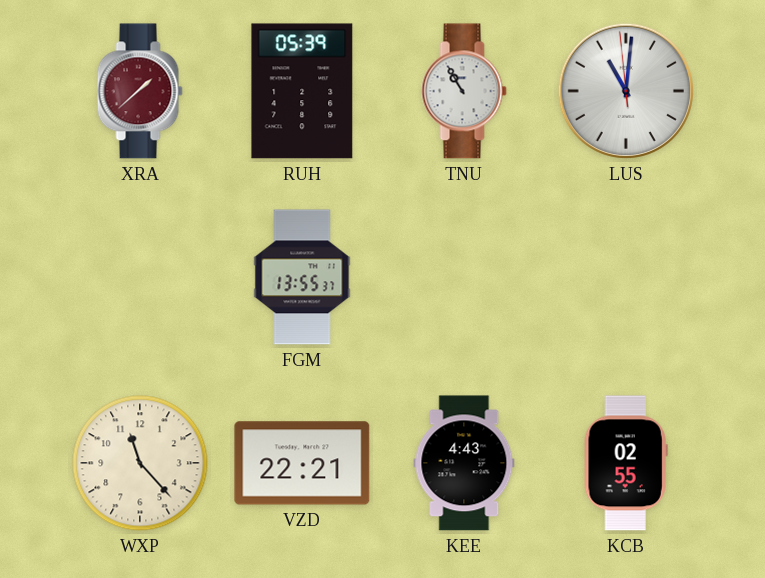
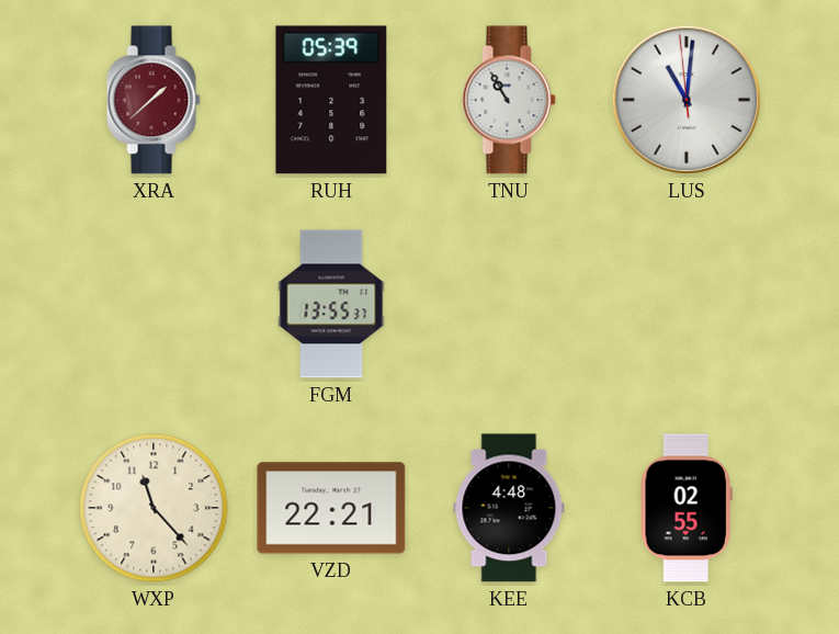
KEE: 4:43 -> 4:48
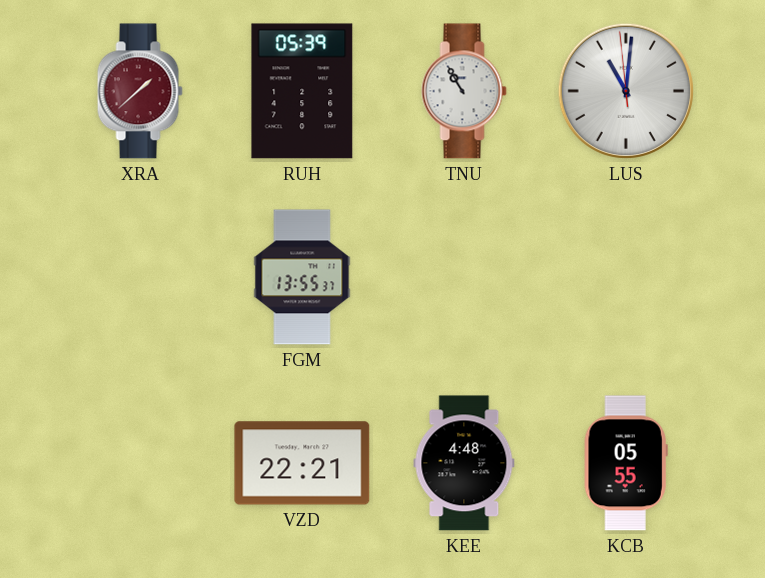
WXP: 11:23 -> none
KCB: 02:55 -> 05:55
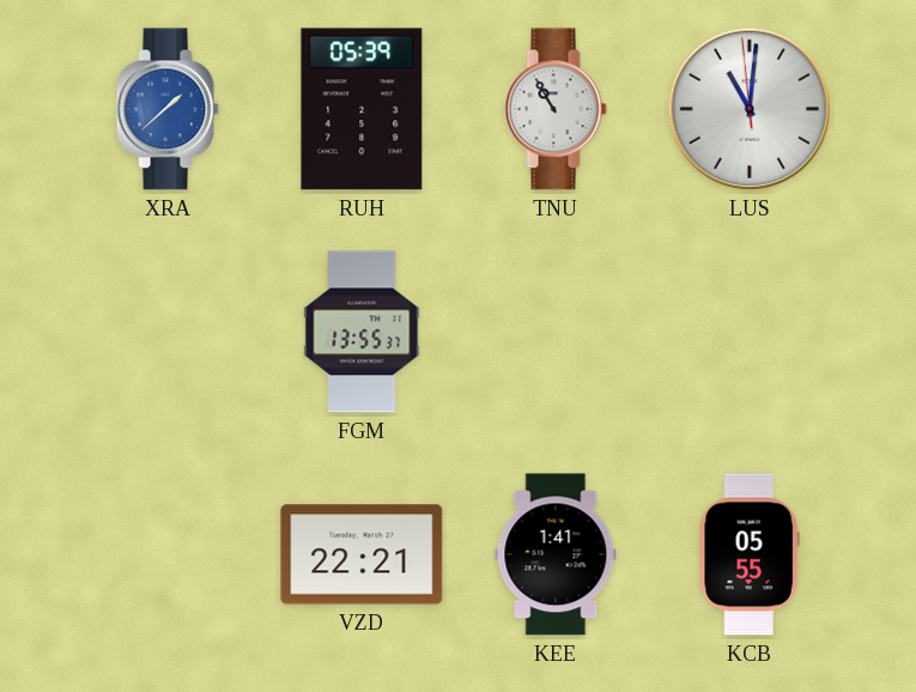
XRA dial: burgundy -> blue
KEE: 4:48 -> 1:41
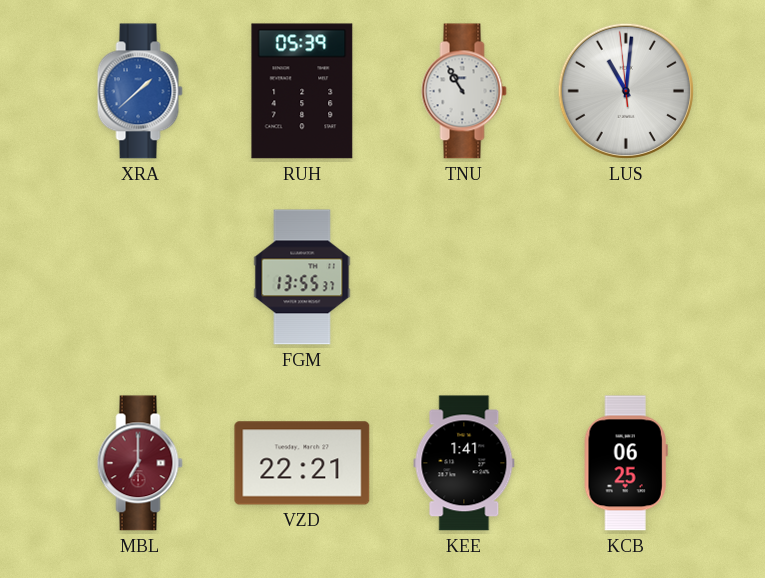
MBL: none -> 7:00
KCB: 05:55 -> 06:25
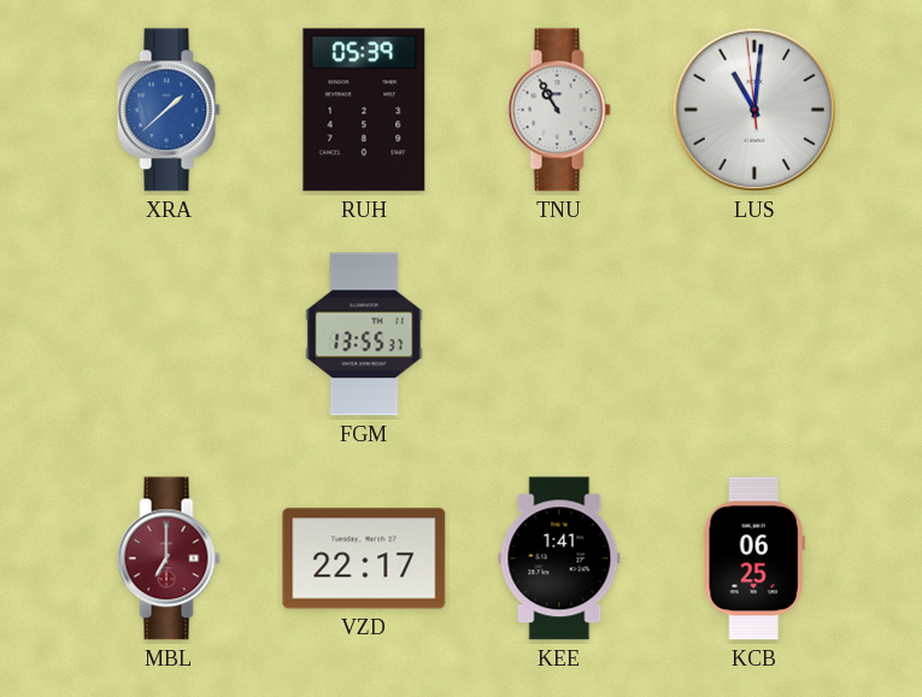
VZD: 22:21 -> 22:17
